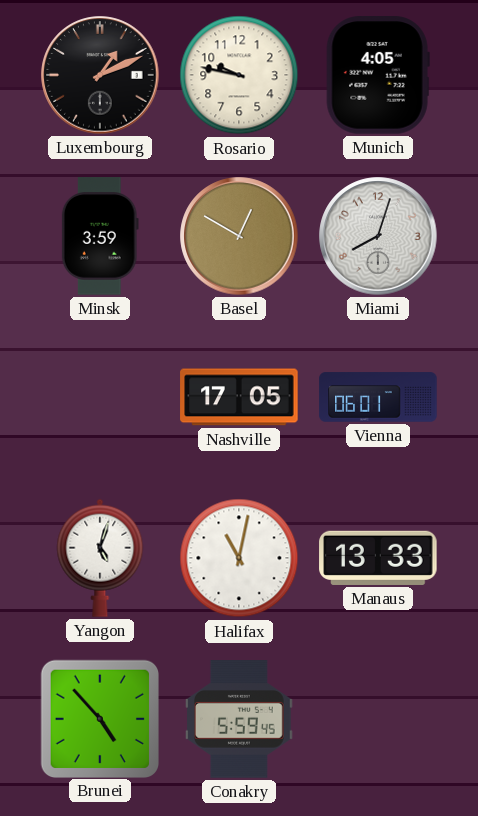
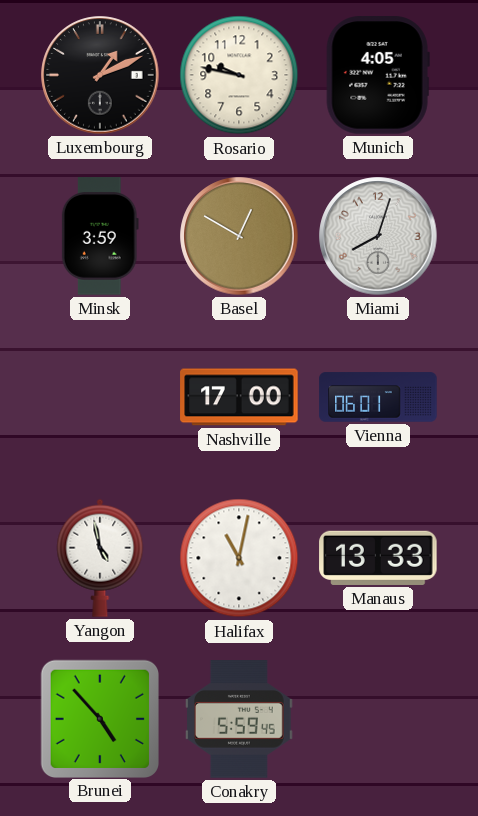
Nashville: 17:05 -> 17:00
Yangon: 5:03 -> 4:58
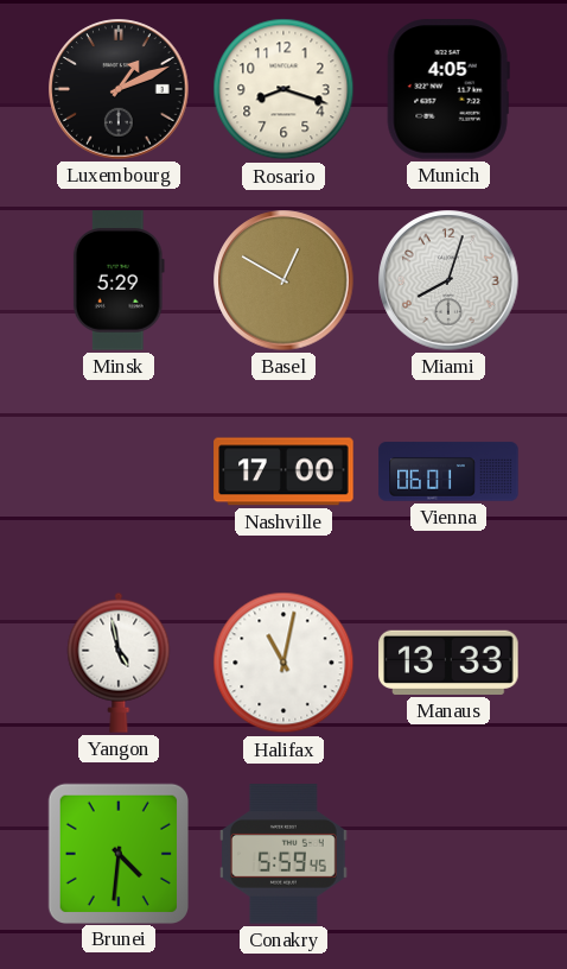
Rosario: 9:47 -> 8:18
Minsk: 3:59 -> 5:29
Brunei: 4:53 -> 4:31
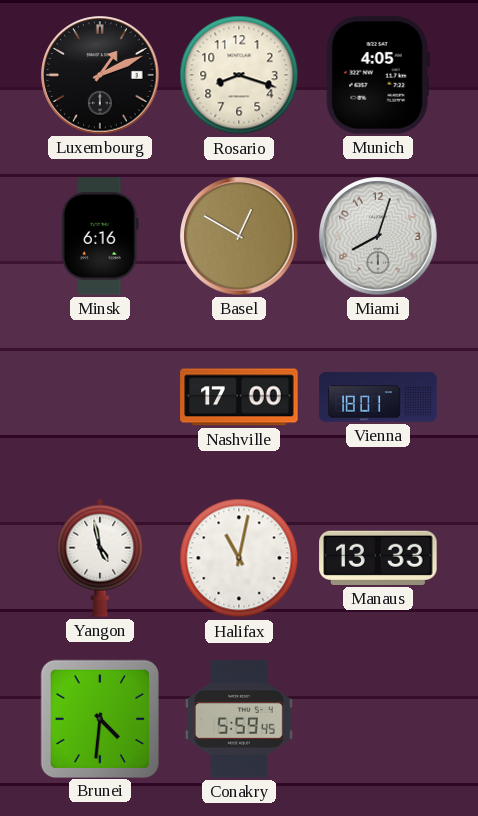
Minsk: 5:29 -> 6:16
Vienna: 06:01 -> 18:01
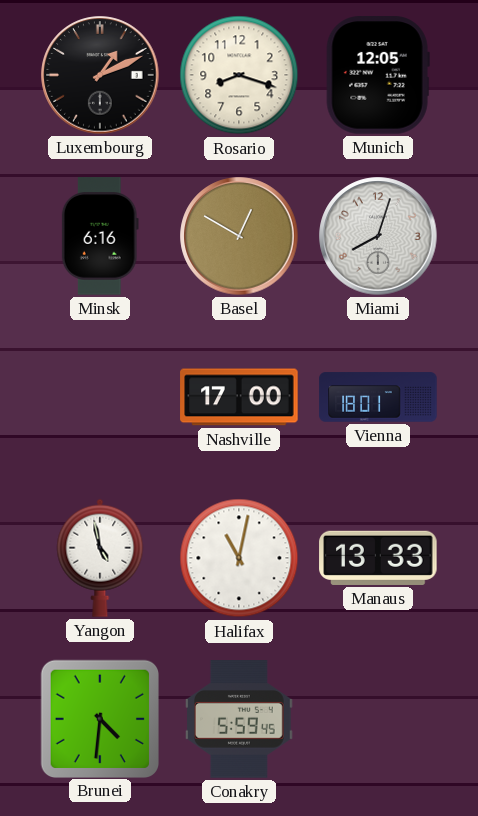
Munich: 4:05 -> 12:05
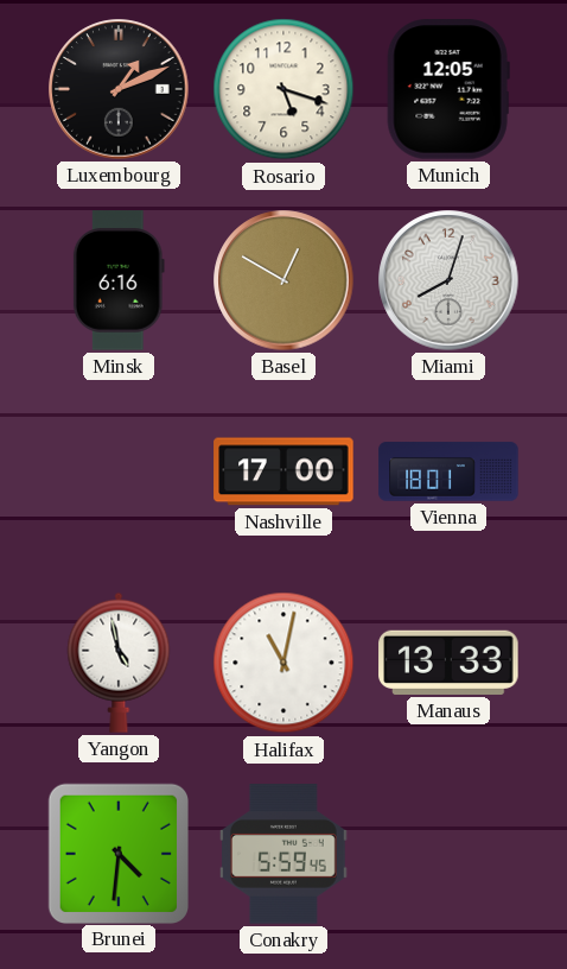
Rosario: 8:18 -> 5:18
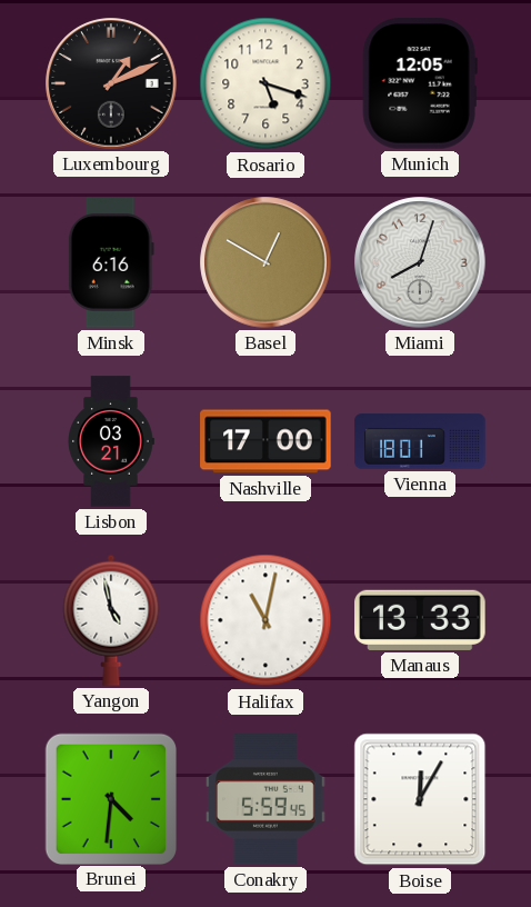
Lisbon: none -> 03:21
Boise: none -> 12:05
